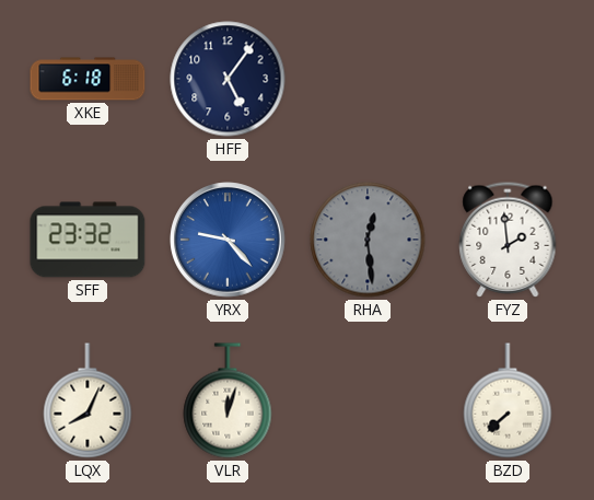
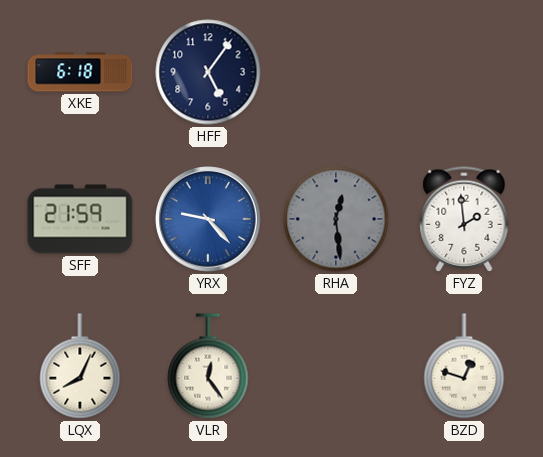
SFF: 23:32 -> 21:59
VLR: 12:03 -> 12:24
BZD: 7:38 -> 12:48
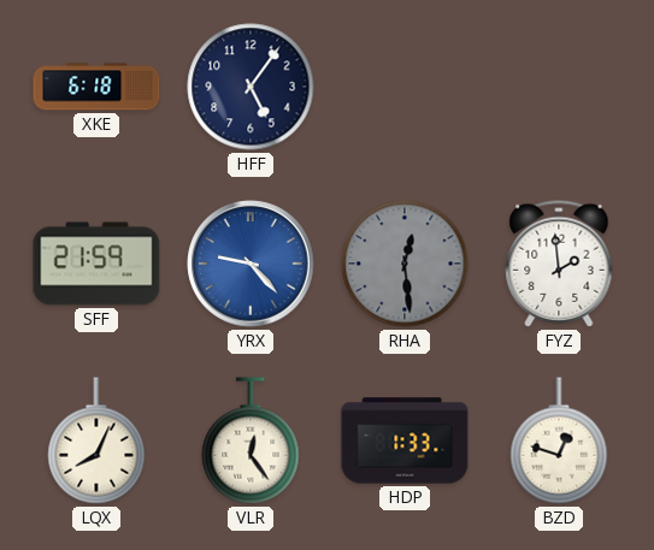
HDP: none -> 1:33
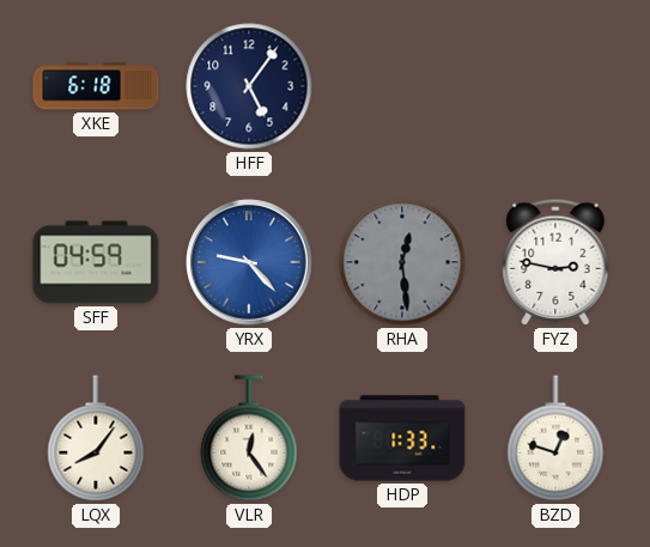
SFF: 21:59 -> 04:59
FYZ: 1:59 -> 2:47
LQX: 8:04 -> 8:06
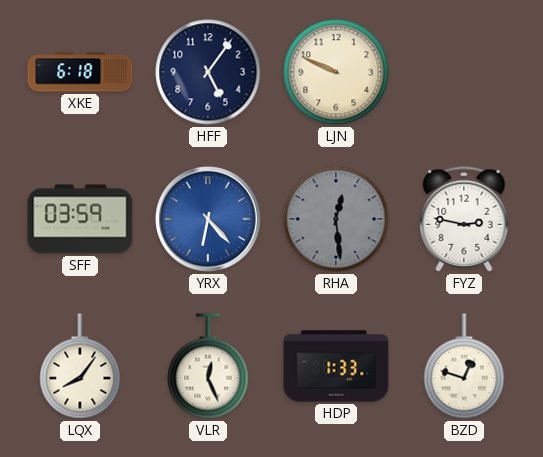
LJN: none -> 9:49
SFF: 04:59 -> 03:59
YRX: 9:23 -> 6:23
VLR: 12:24 -> 12:26
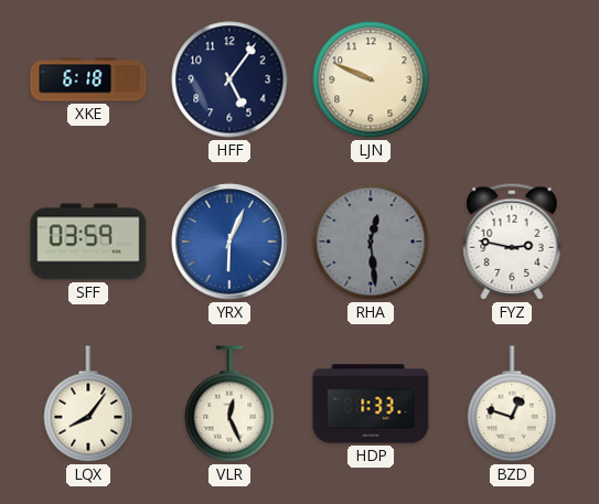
YRX: 6:23 -> 6:04
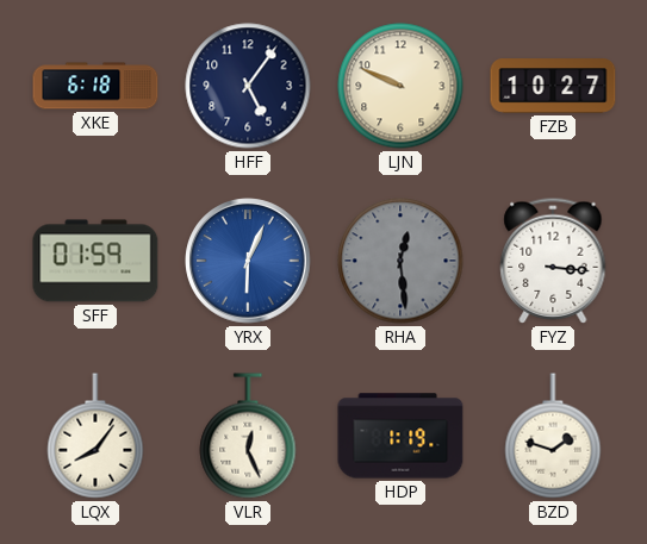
FZB: none -> 10:27
SFF: 03:59 -> 01:59
FYZ: 2:47 -> 3:16
HDP: 1:33 -> 1:19
BZD: 12:48 -> 1:48
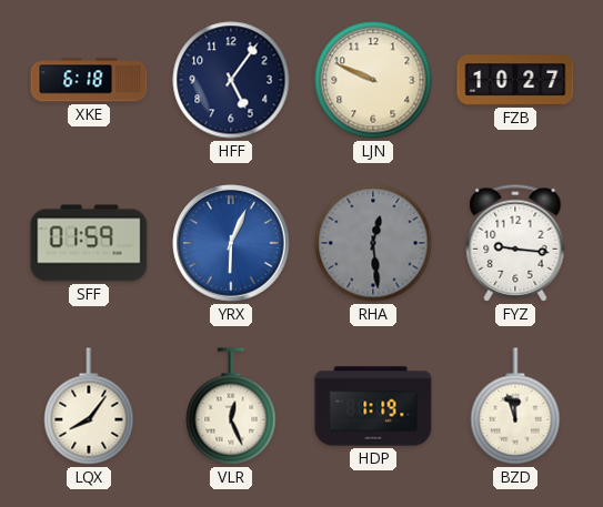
FYZ: 3:16 -> 9:16
BZD: 1:48 -> 11:57
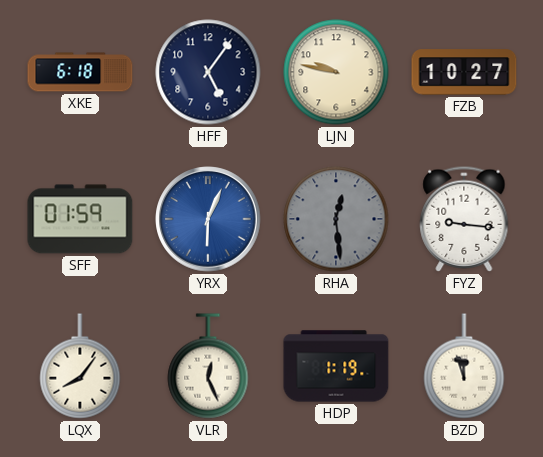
LJN: 9:49 -> 9:47
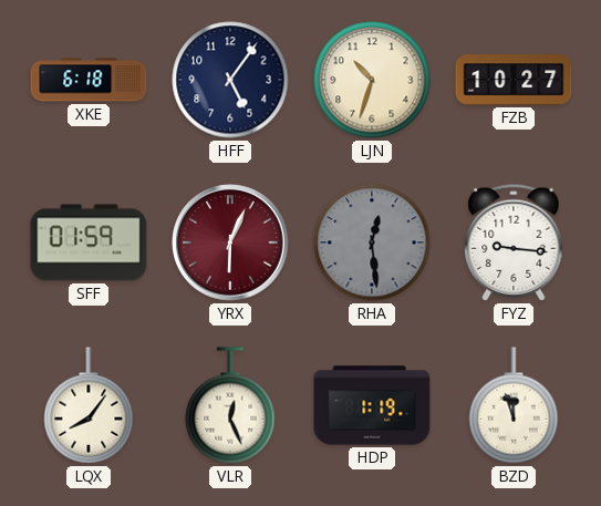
LJN: 9:47 -> 10:33
YRX dial: blue -> burgundy
